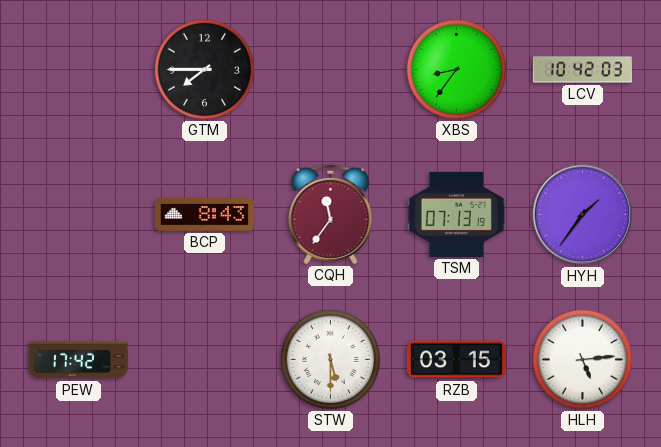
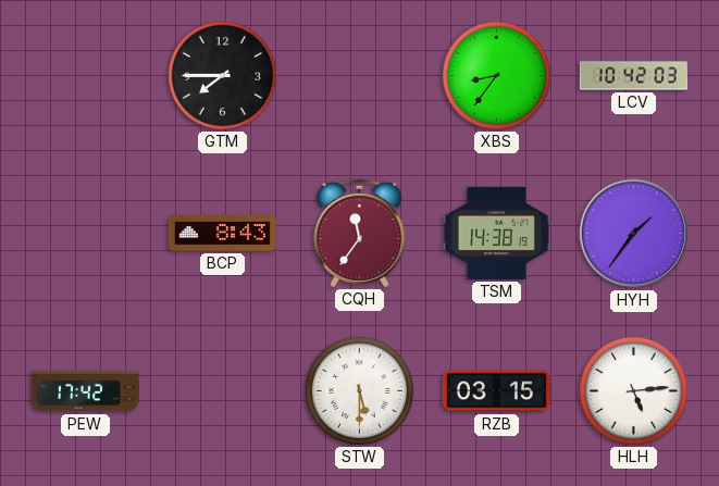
TSM: 07:13 -> 14:38
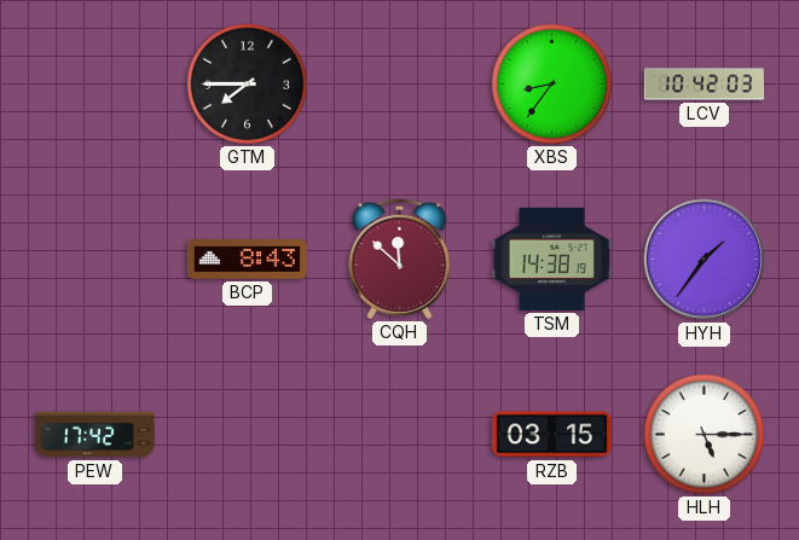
CQH: 11:36 -> 11:52
STW: 5:30 -> none
HLH: 5:14 -> 5:15
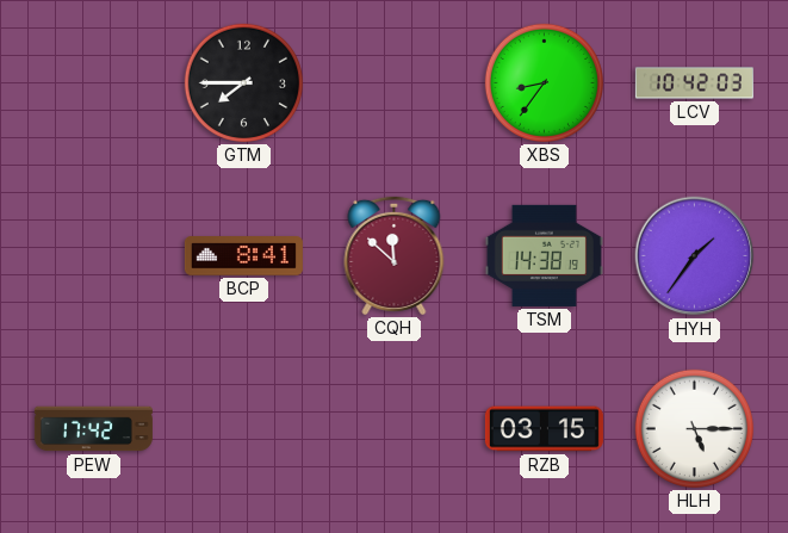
BCP: 8:43 -> 8:41
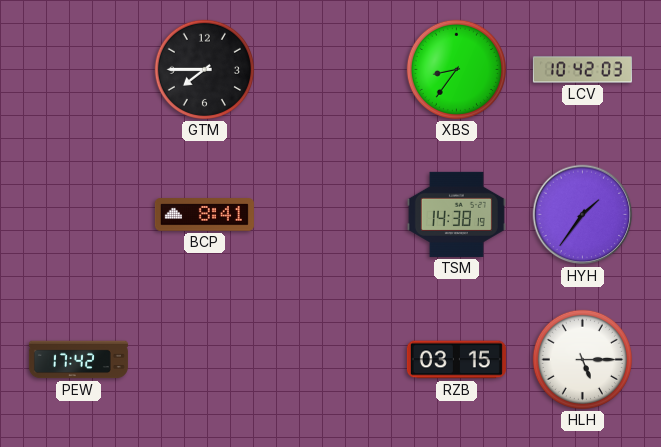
CQH: 11:52 -> none
